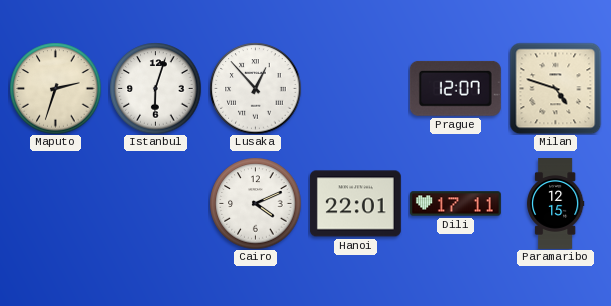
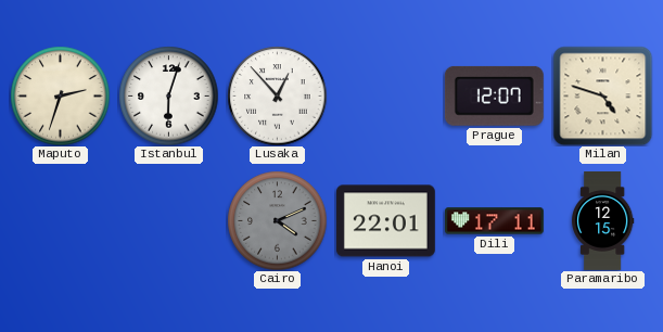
Cairo dial: white -> grey
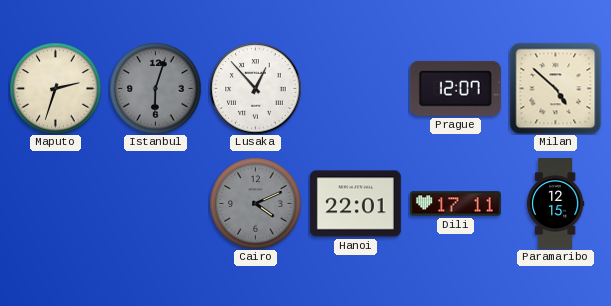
Istanbul dial: white -> grey
Milan: 4:48 -> 4:52
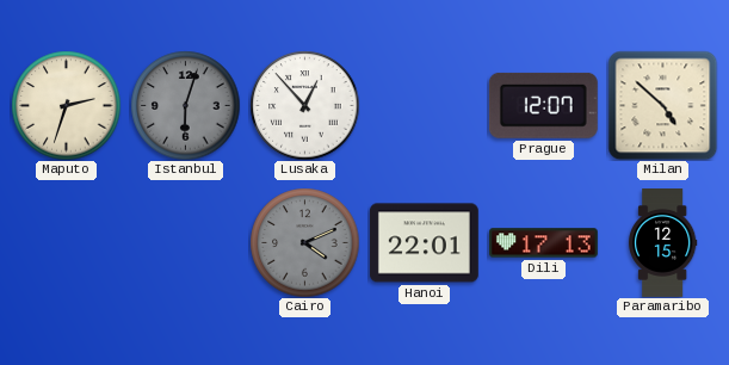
Dili: 17:11 -> 17:13
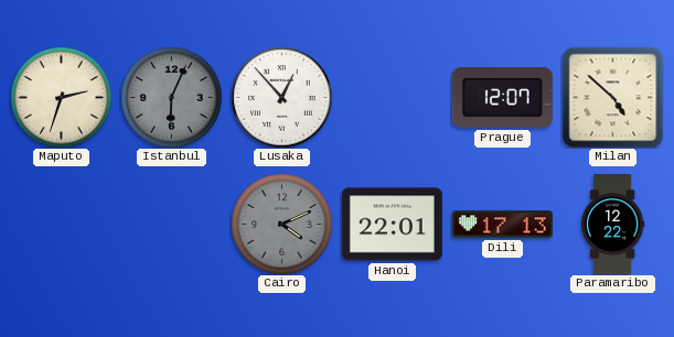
Istanbul: 6:03 -> 6:04
Paramaribo: 12:15 -> 12:22
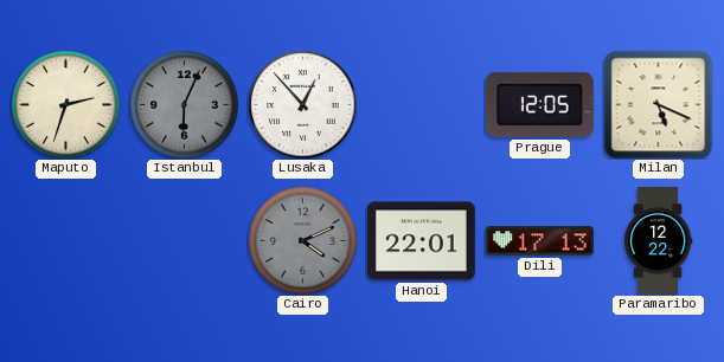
Prague: 12:07 -> 12:05
Milan: 4:52 -> 5:19
